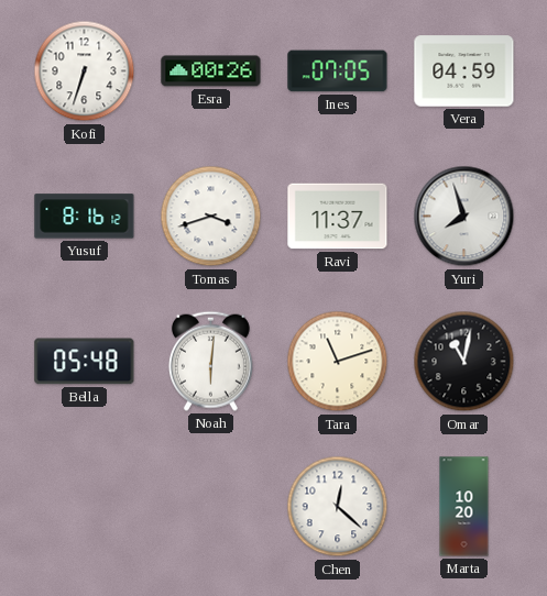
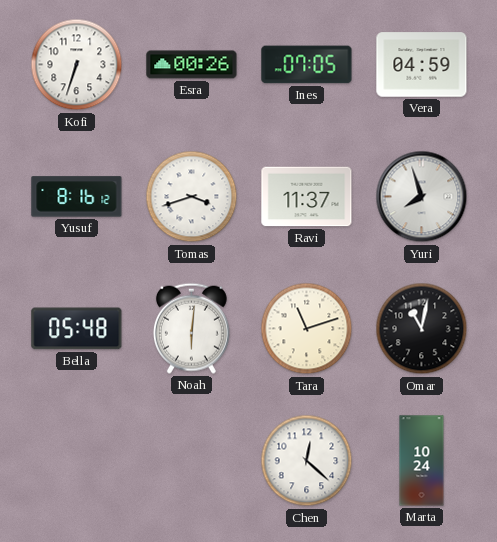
Marta: 10:20 -> 10:24
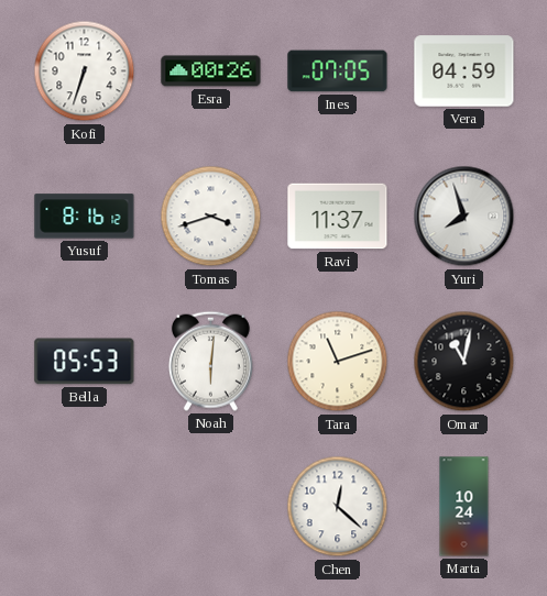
Bella: 05:48 -> 05:53
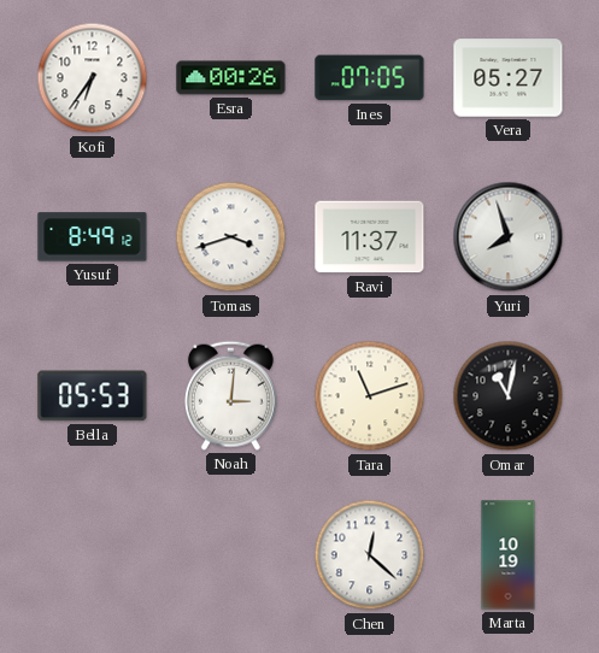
Kofi: 6:33 -> 6:36
Vera: 04:59 -> 05:27
Yusuf: 8:16 -> 8:49
Noah: 6:01 -> 3:01
Marta: 10:24 -> 10:19
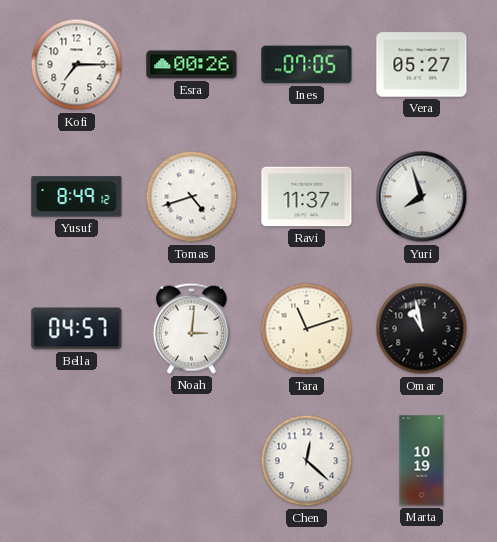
Kofi: 6:36 -> 7:15
Tomas: 3:42 -> 4:42
Bella: 05:53 -> 04:57
Omar: 11:02 -> 10:58
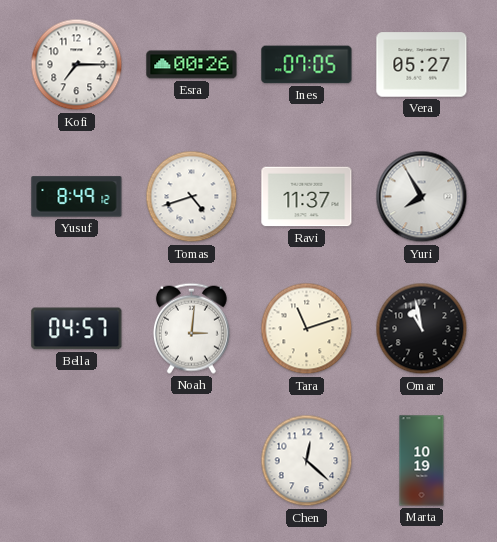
Yuri: 7:57 -> 7:55
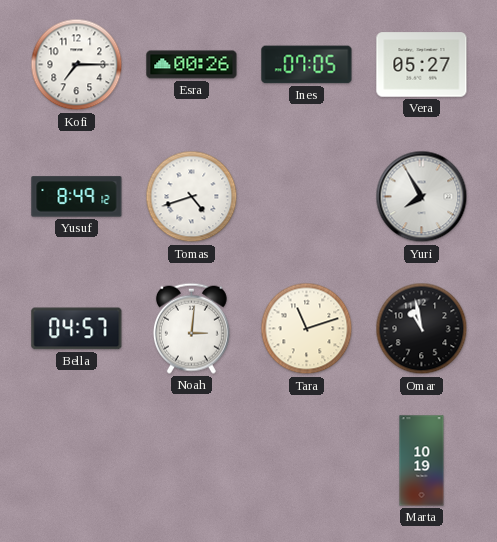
Ravi: 11:37 -> none
Chen: 12:22 -> none
